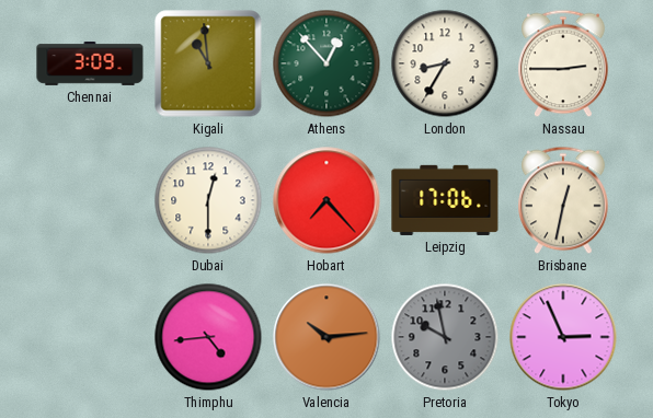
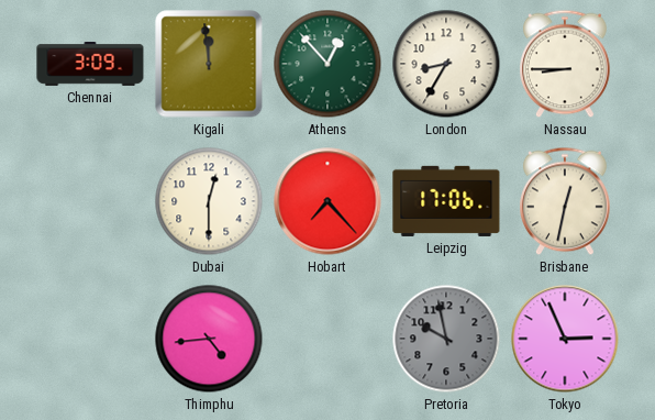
Kigali: 10:59 -> 11:59
Nassau: 2:45 -> 8:45
Valencia: 10:14 -> none
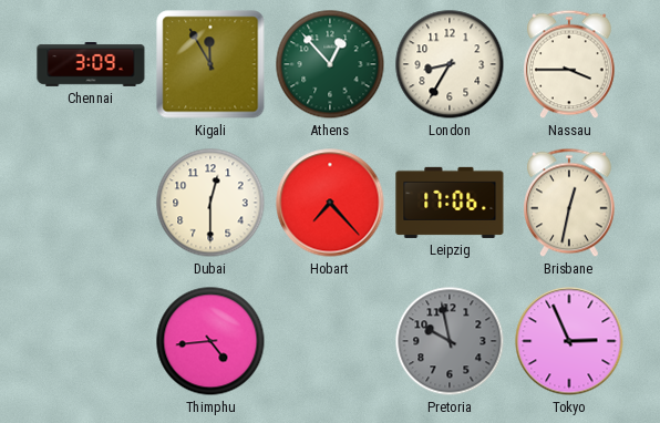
Kigali: 11:59 -> 11:55
Nassau: 8:45 -> 3:45
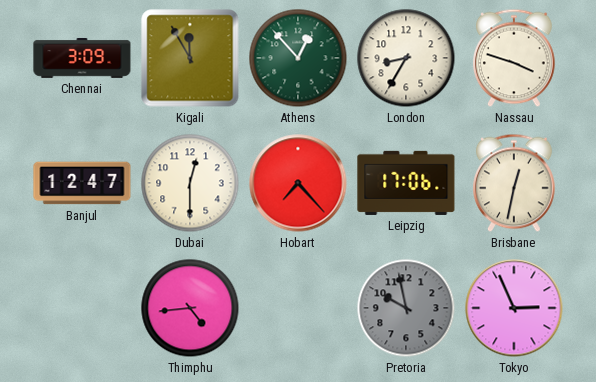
Nassau: 3:45 -> 3:48
Banjul: none -> 12:47
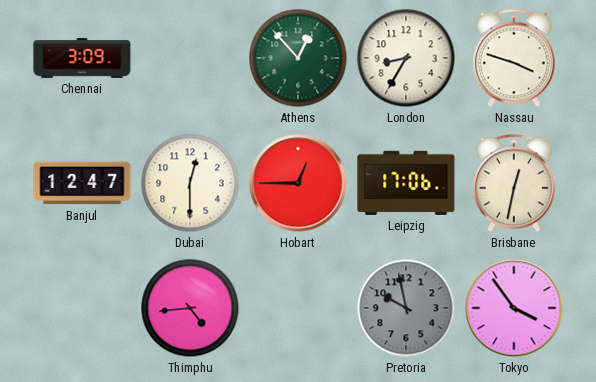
Kigali: 11:55 -> none
Hobart: 7:23 -> 12:45
Tokyo: 2:56 -> 3:54
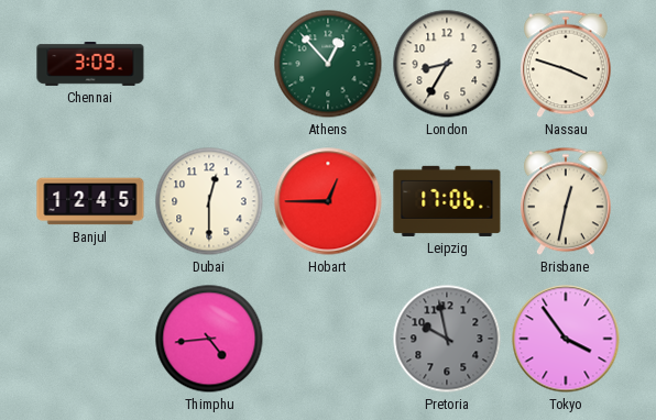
Banjul: 12:47 -> 12:45
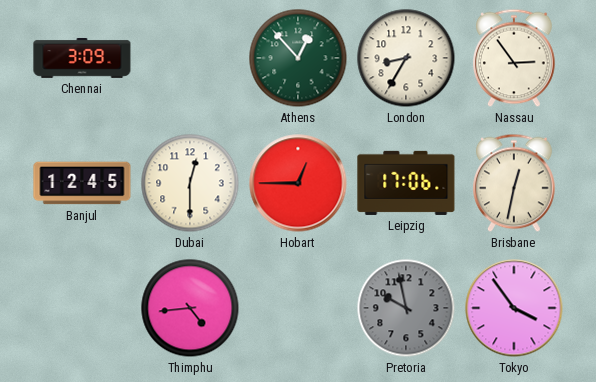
Nassau: 3:48 -> 2:54
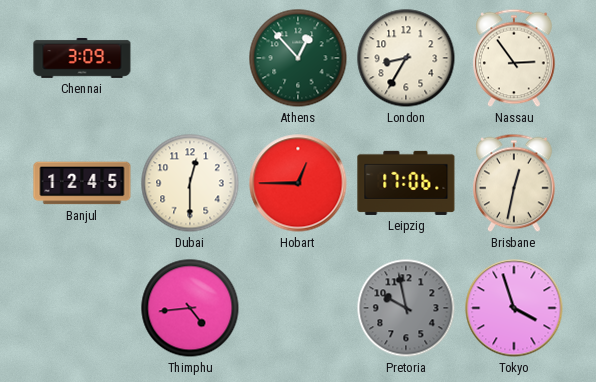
Tokyo: 3:54 -> 3:57
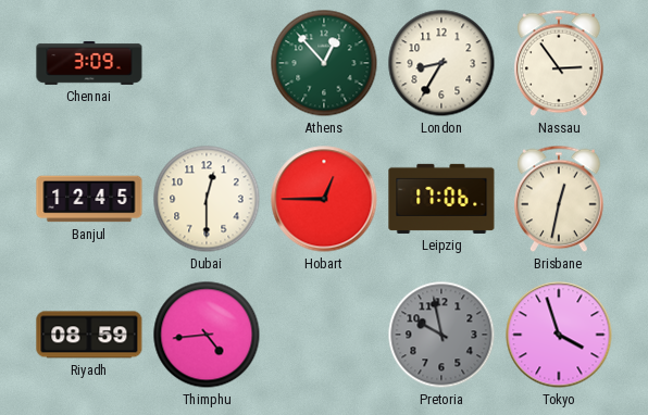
Riyadh: none -> 08:59
